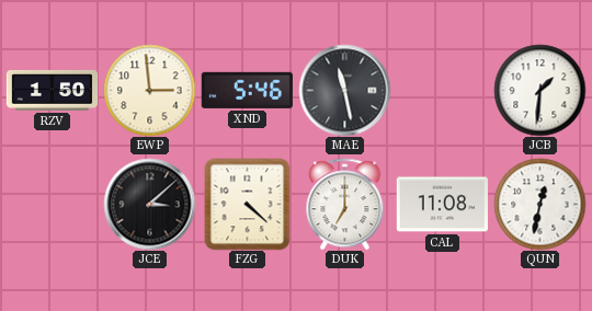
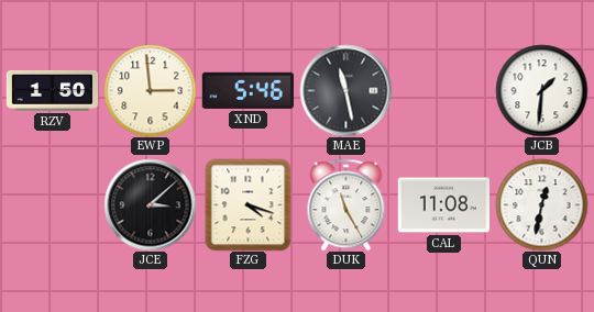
FZG: 4:22 -> 4:18
DUK: 7:00 -> 11:25
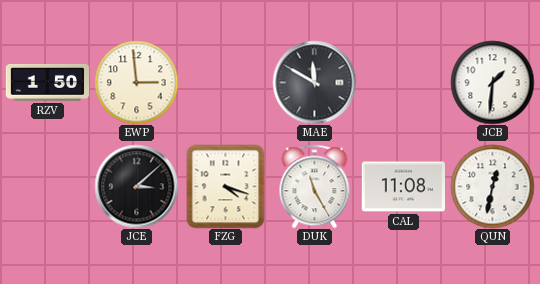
XND: 5:46 -> none
MAE: 11:28 -> 11:50
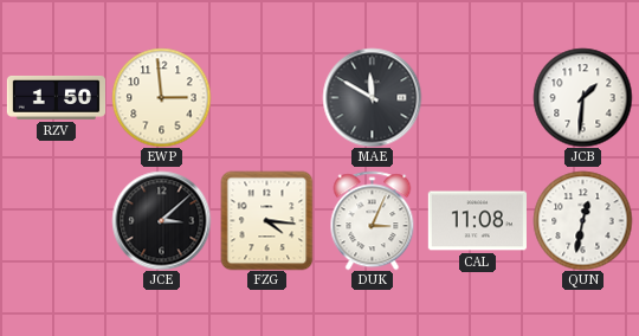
FZG: 4:18 -> 4:16
DUK: 11:25 -> 3:04
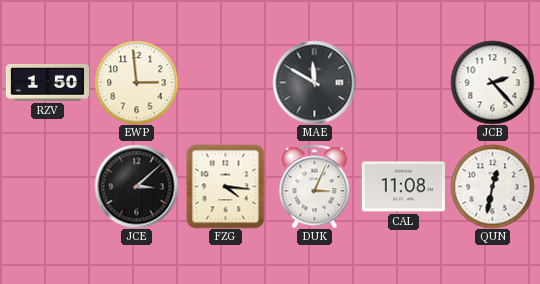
JCB: 1:31 -> 2:23
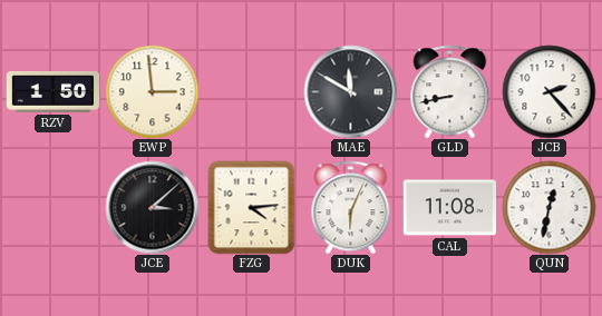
GLD: none -> 8:43
FZG: 4:16 -> 4:14
DUK: 3:04 -> 6:04
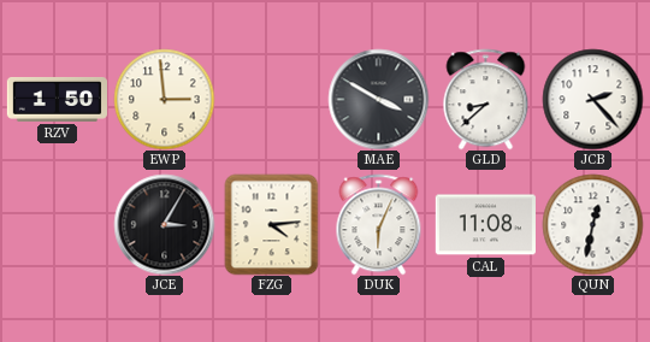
MAE: 11:50 -> 3:50
GLD: 8:43 -> 8:38
JCE: 3:08 -> 3:05
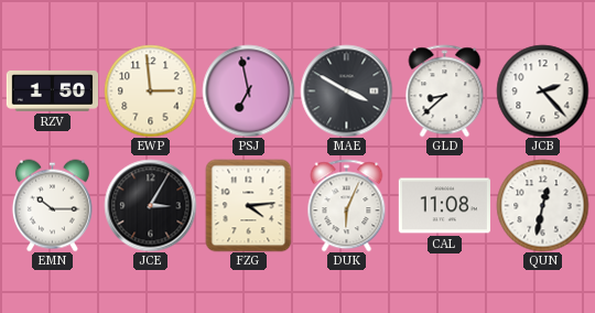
PSJ: none -> 6:58
EMN: none -> 10:15
